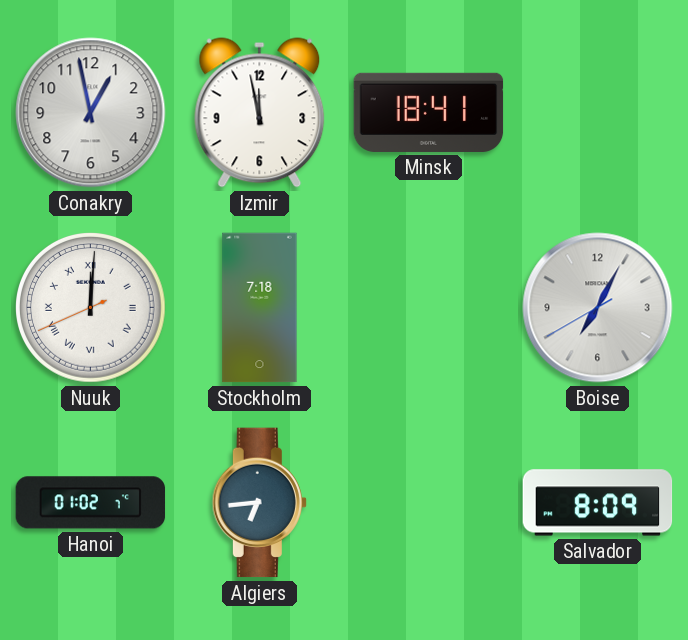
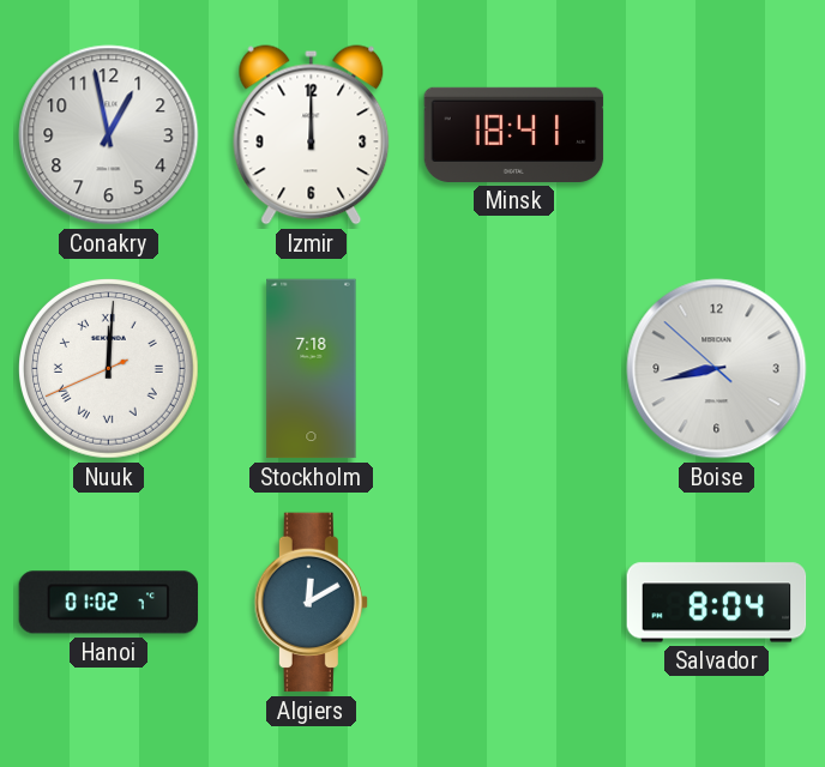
Izmir: 11:58 -> 12:00
Boise: 7:04 -> 8:42
Algiers: 6:44 -> 12:10
Salvador: 8:09 -> 8:04
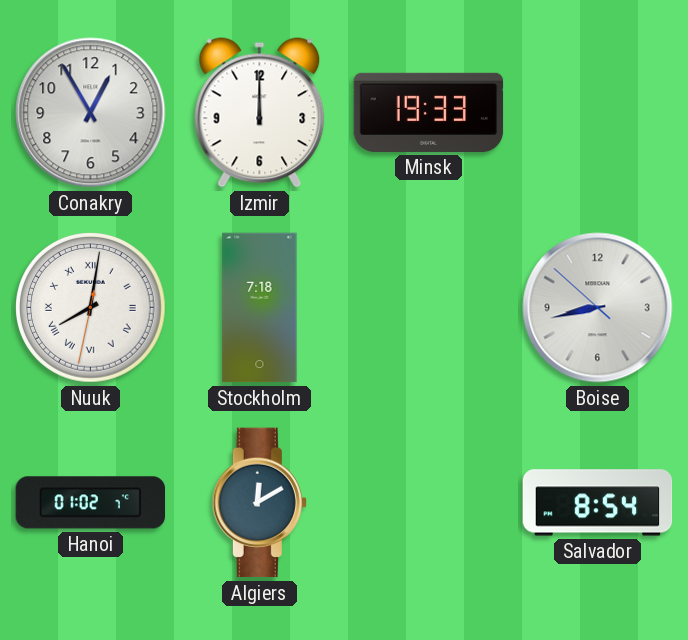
Conakry: 12:58 -> 12:55
Minsk: 18:41 -> 19:33
Nuuk: 12:00 -> 8:01
Salvador: 8:04 -> 8:54
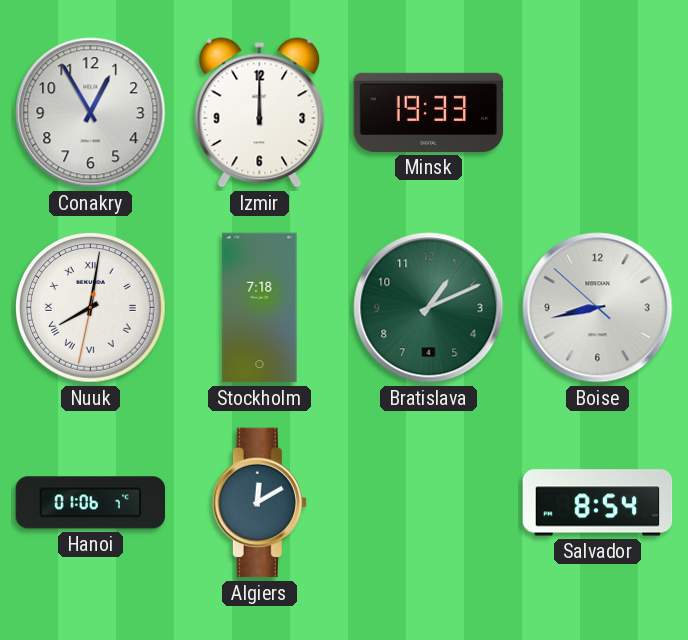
Bratislava: none -> 1:11
Hanoi: 01:02 -> 01:06
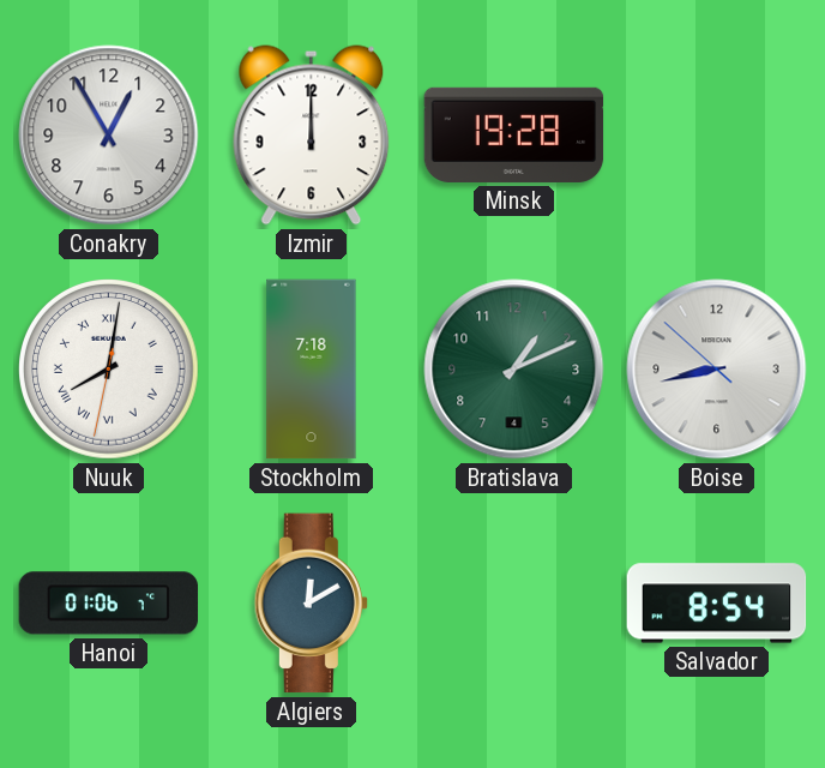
Minsk: 19:33 -> 19:28
